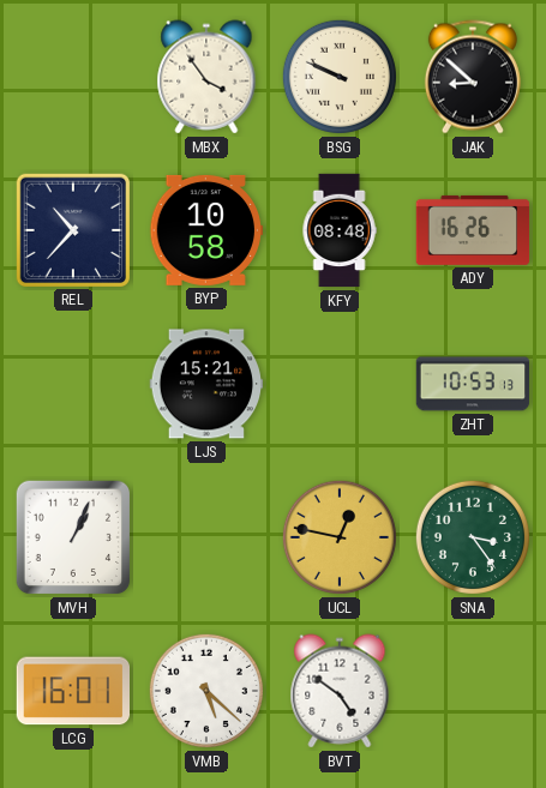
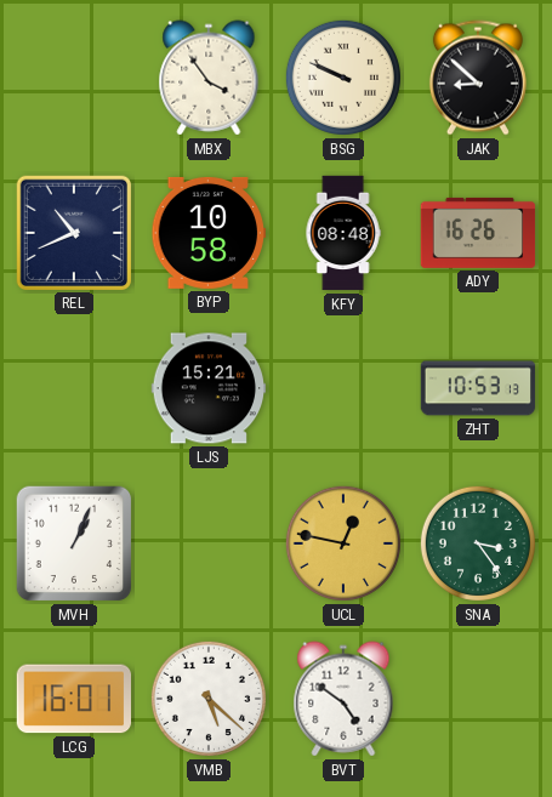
REL: 10:37 -> 10:41
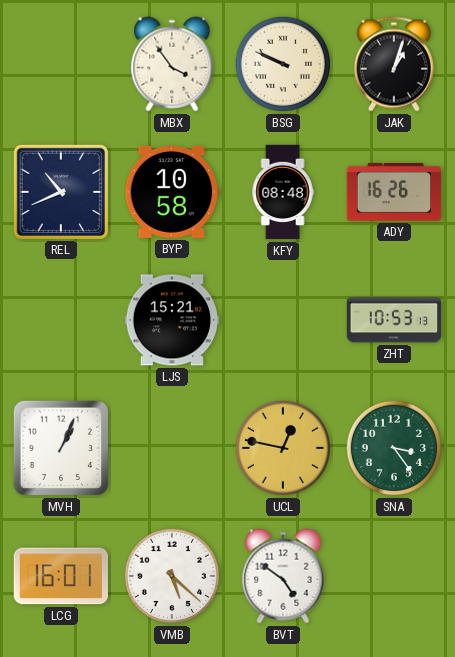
JAK: 8:52 -> 1:03
